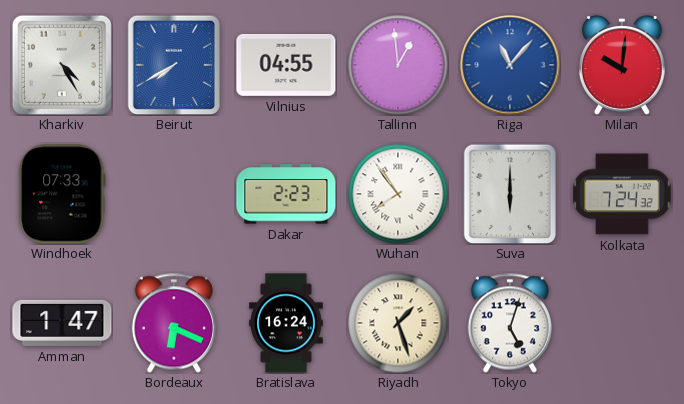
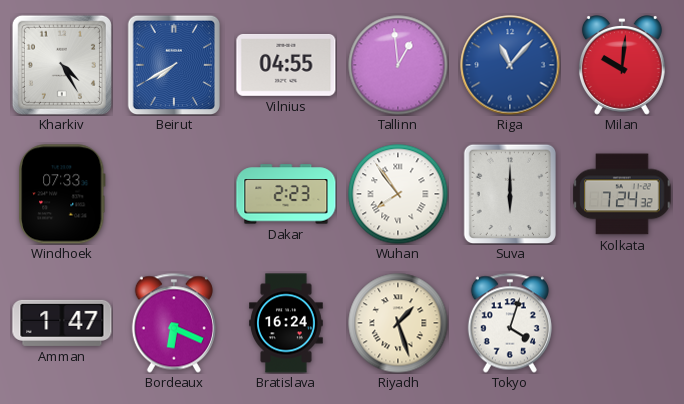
Tokyo: 5:03 -> 4:03
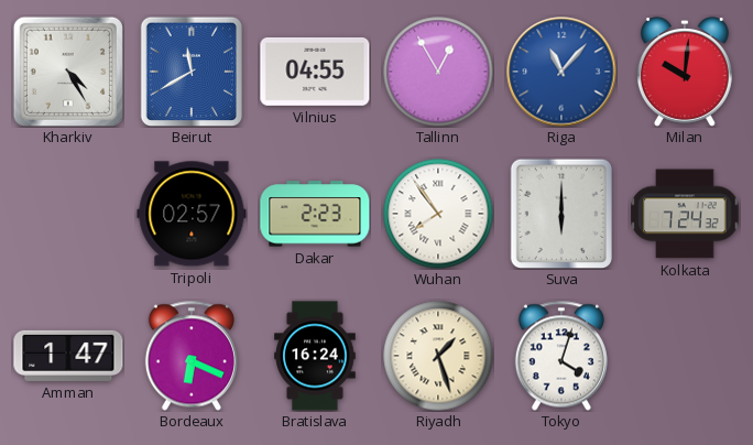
Beirut: 7:40 -> 11:40
Tallinn: 12:59 -> 12:55
Windhoek: 07:33 -> none
Tripoli: none -> 02:57
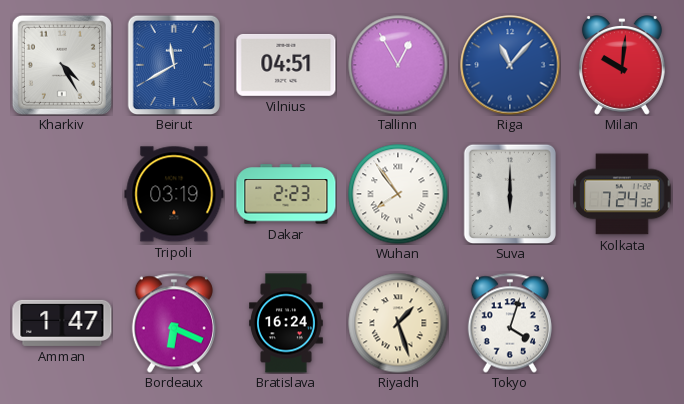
Vilnius: 04:55 -> 04:51
Tripoli: 02:57 -> 03:19
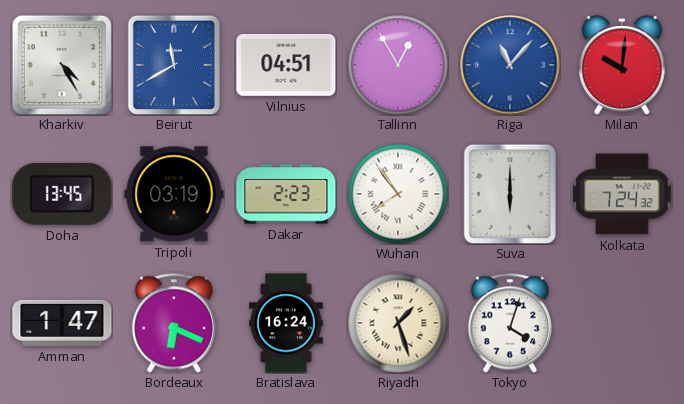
Doha: none -> 13:45
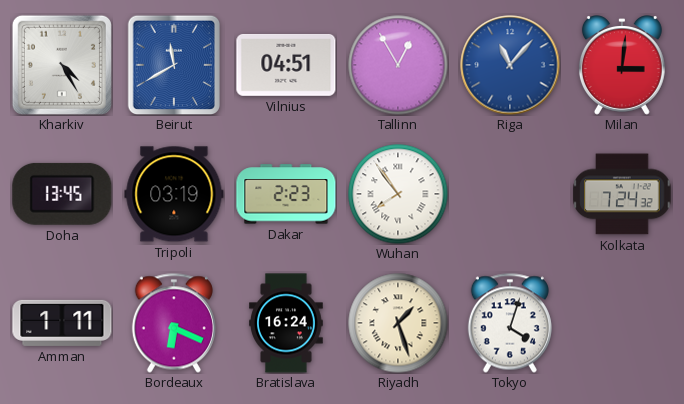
Milan: 10:01 -> 3:01
Suva: 6:00 -> none
Amman: 1:47 -> 1:11
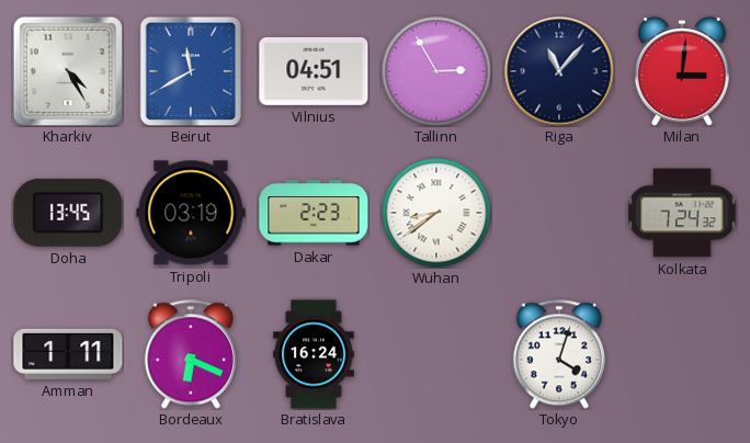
Tallinn: 12:55 -> 2:55
Riga dial: blue -> navy
Wuhan: 7:54 -> 8:39
Riyadh: 1:27 -> none
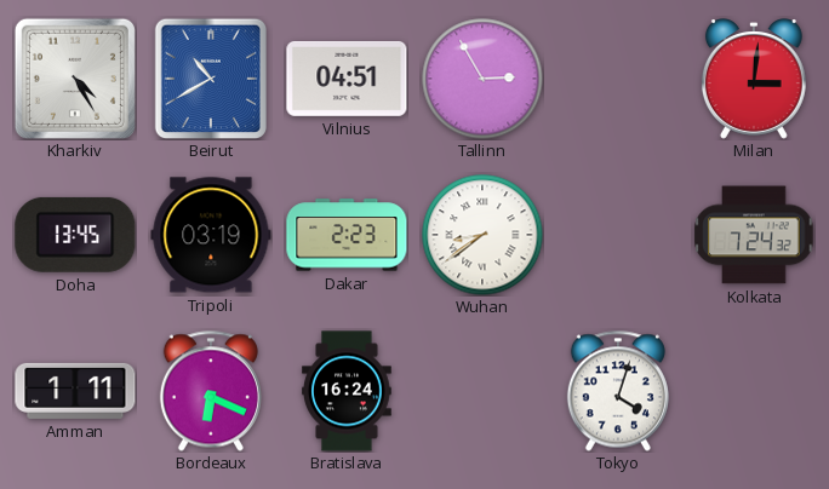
Beirut: 11:40 -> 10:40
Riga: 11:07 -> none
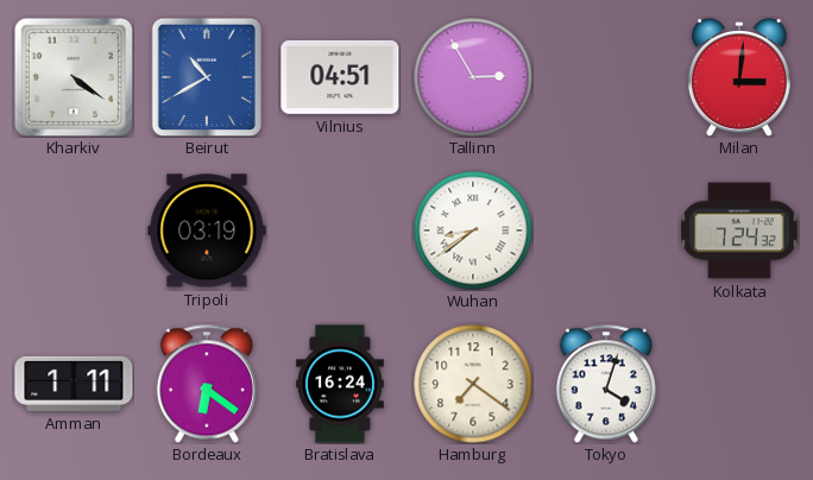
Kharkiv: 4:25 -> 4:21
Doha: 13:45 -> none
Dakar: 2:23 -> none
Bordeaux: 6:19 -> 6:21
Hamburg: none -> 7:21
